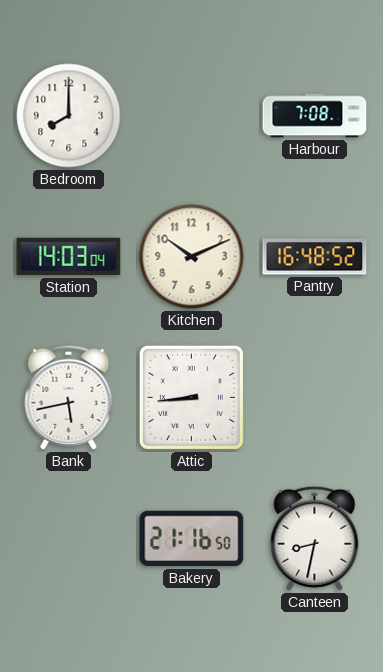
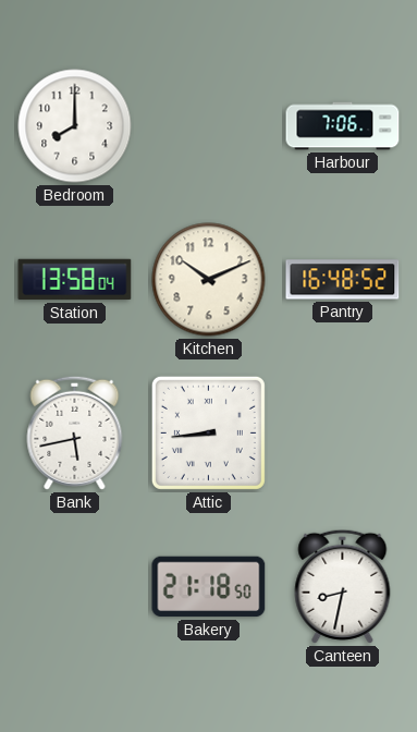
Harbour: 7:08 -> 7:06
Station: 14:03 -> 13:58
Bakery: 21:16 -> 21:18
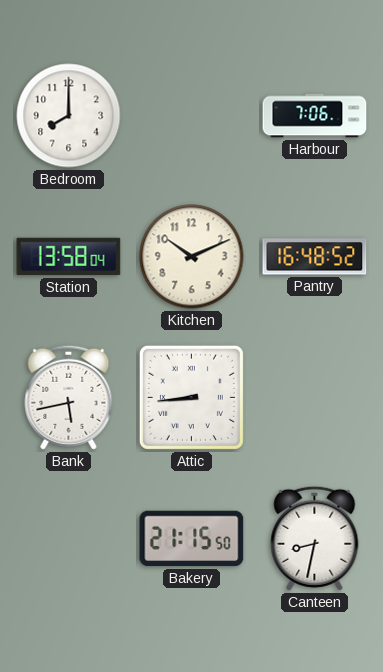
Bakery: 21:18 -> 21:15
